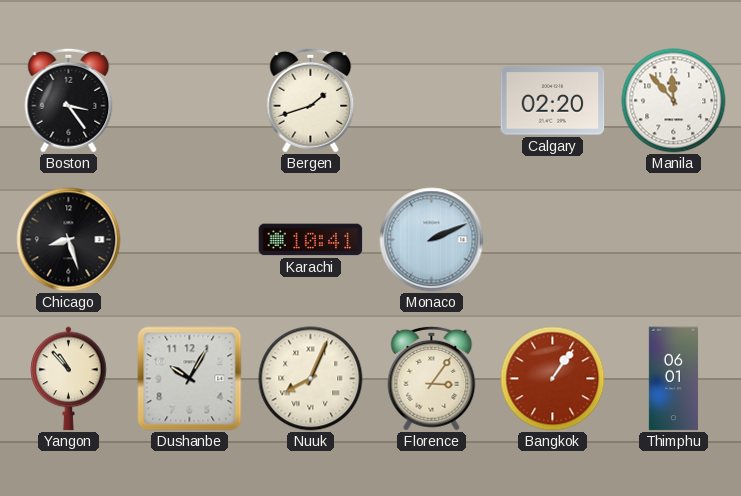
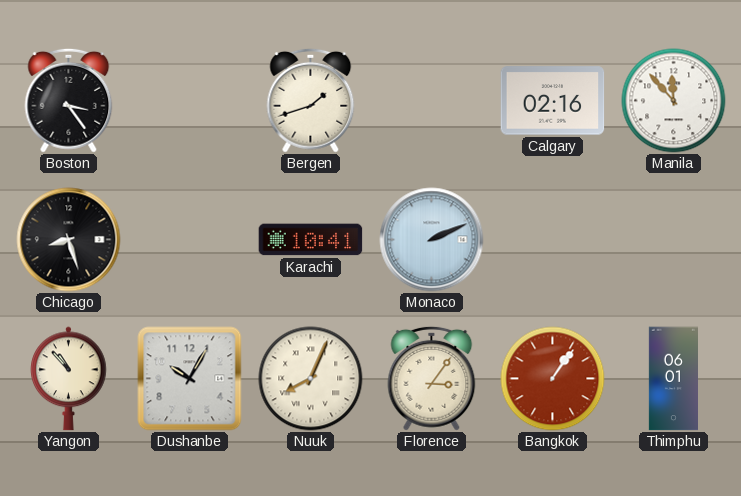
Calgary: 02:20 -> 02:16
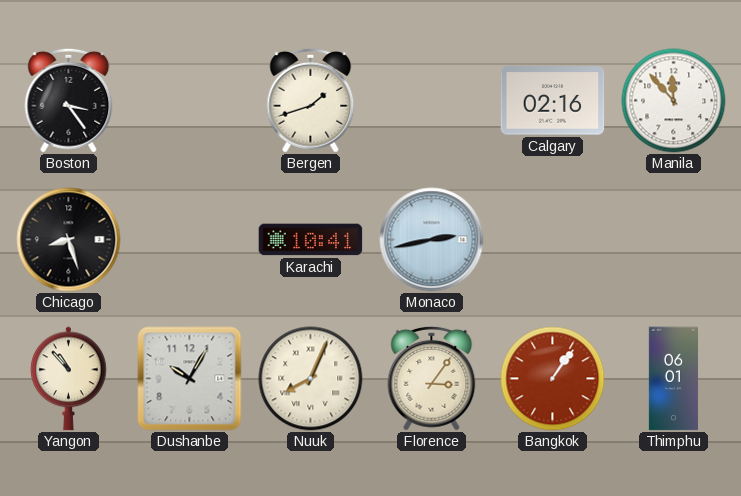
Monaco: 2:11 -> 2:43
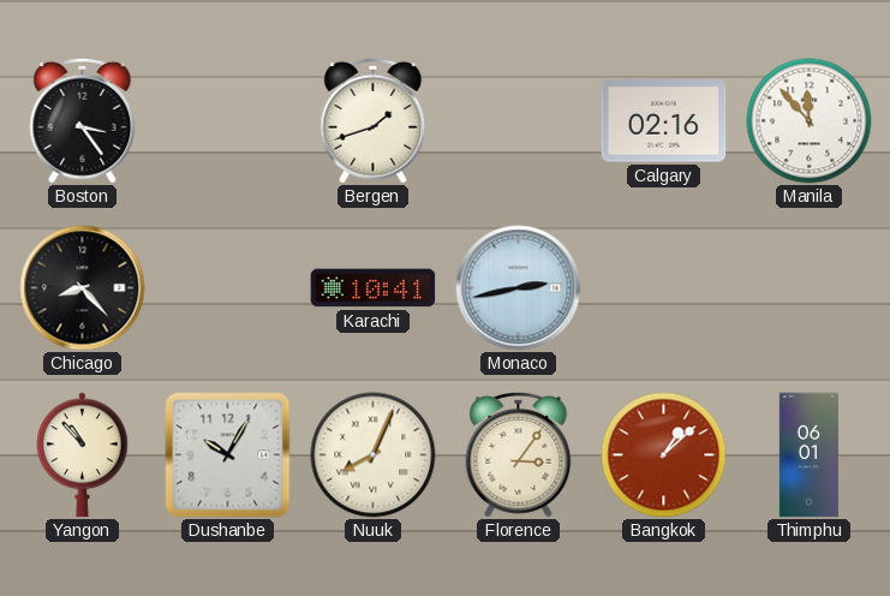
Chicago: 8:27 -> 8:23
Bangkok: 1:06 -> 1:08
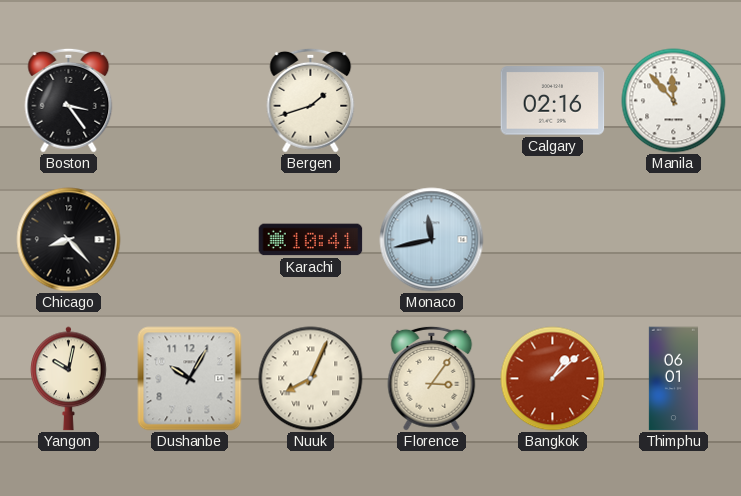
Monaco: 2:43 -> 11:43
Yangon: 10:53 -> 10:02
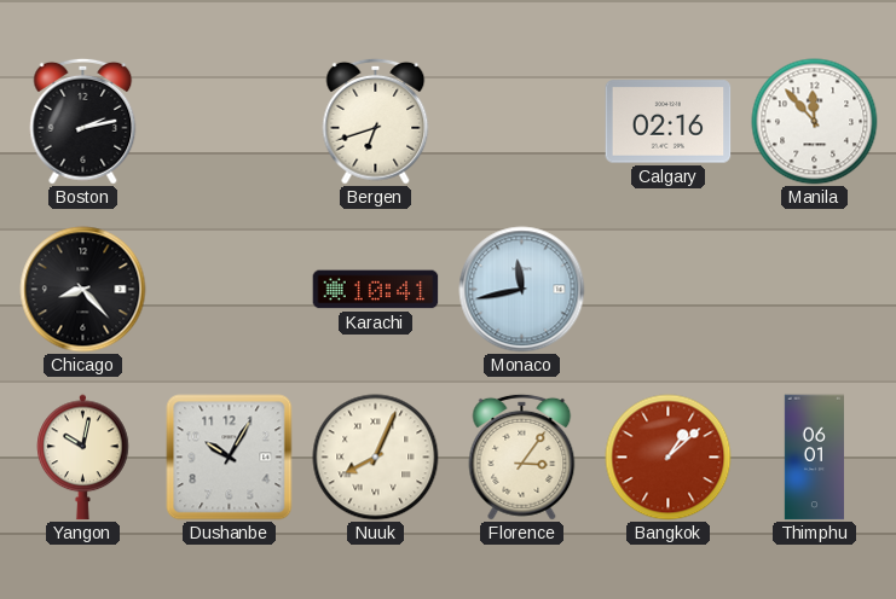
Boston: 3:24 -> 2:13
Bergen: 1:42 -> 6:42
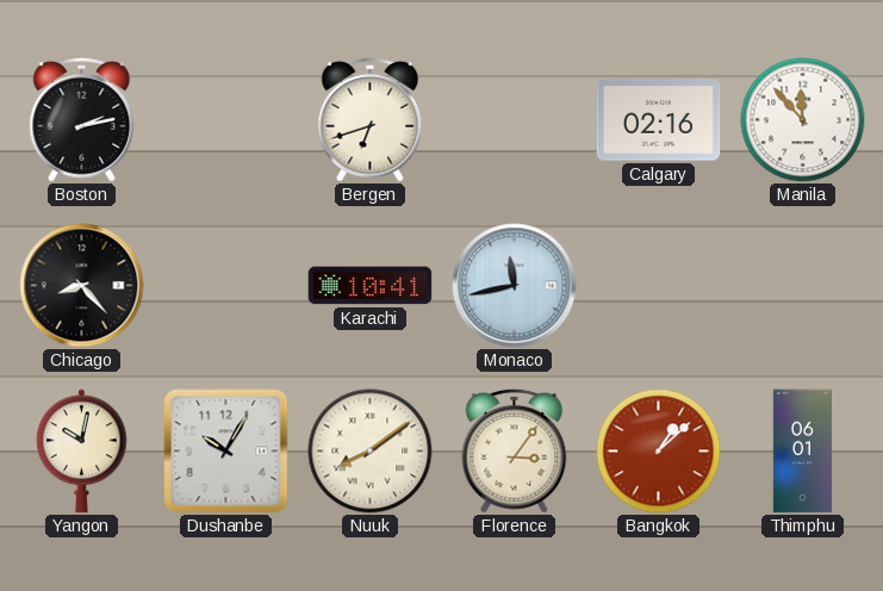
Nuuk: 8:04 -> 8:09
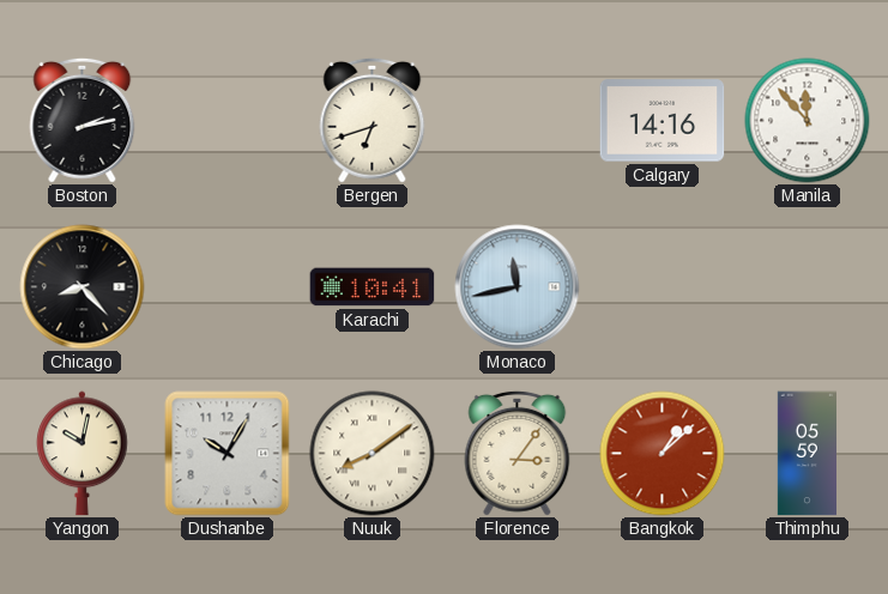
Calgary: 02:16 -> 14:16
Thimphu: 06:01 -> 05:59
